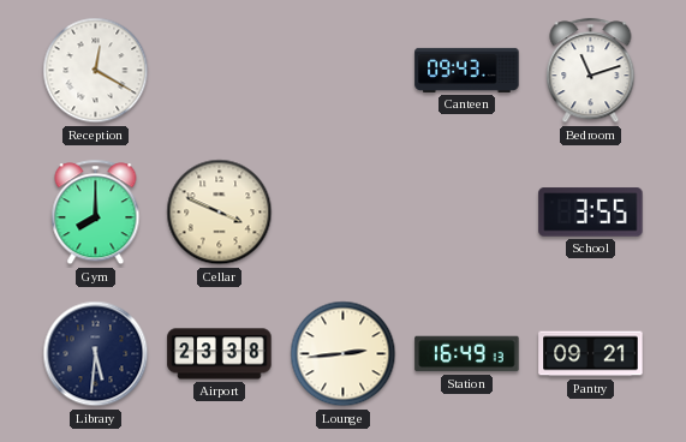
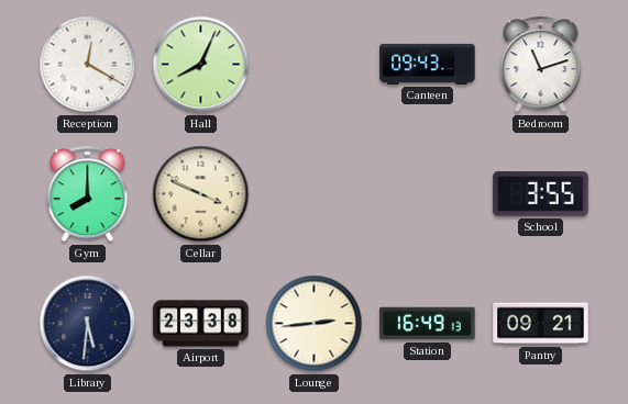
Hall: none -> 8:04
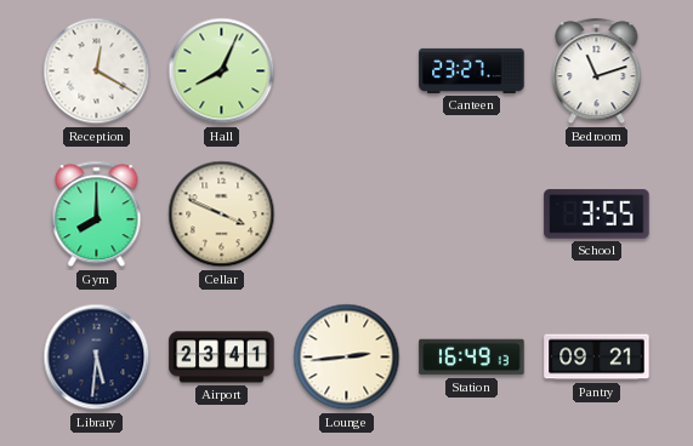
Canteen: 09:43 -> 23:27
Airport: 23:38 -> 23:41
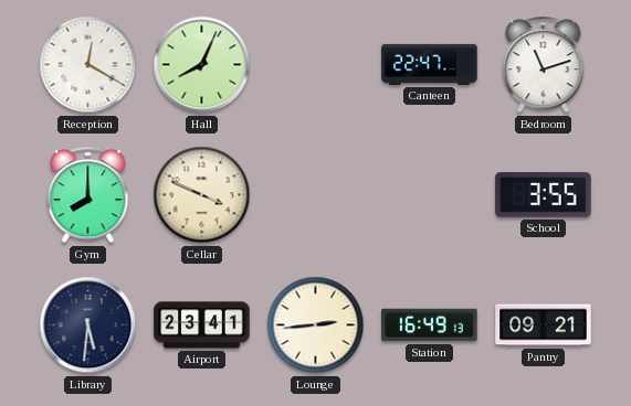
Canteen: 23:27 -> 22:47
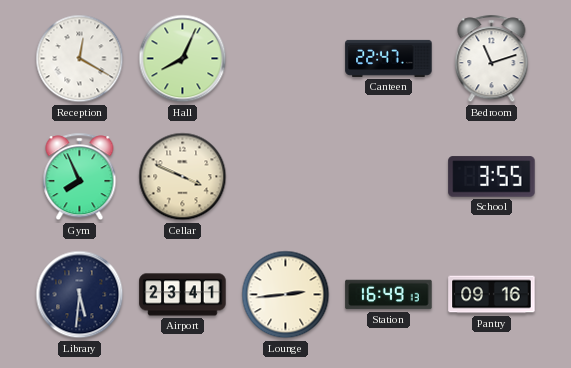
Gym: 8:00 -> 7:56
Pantry: 09:21 -> 09:16
